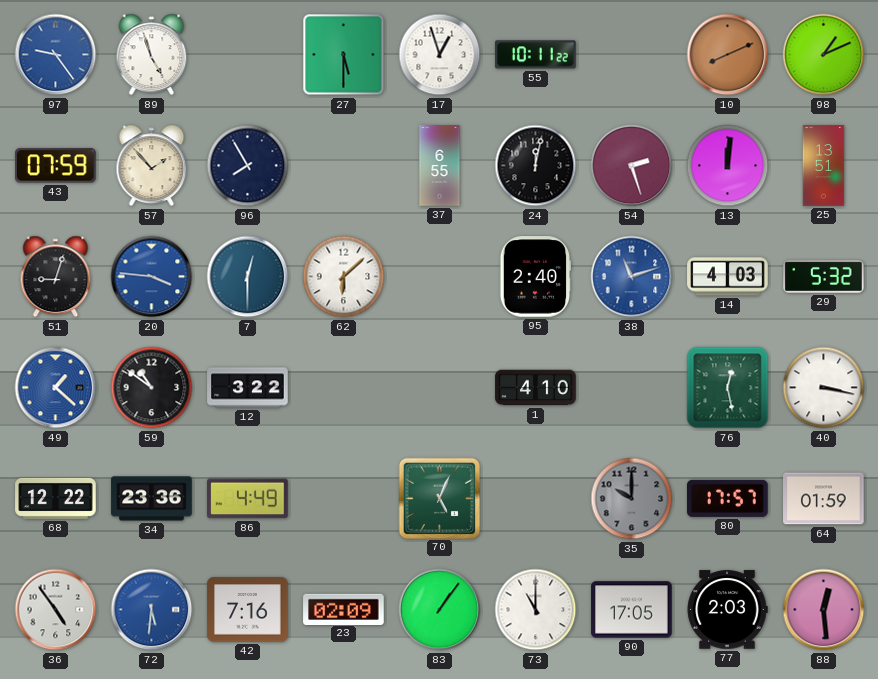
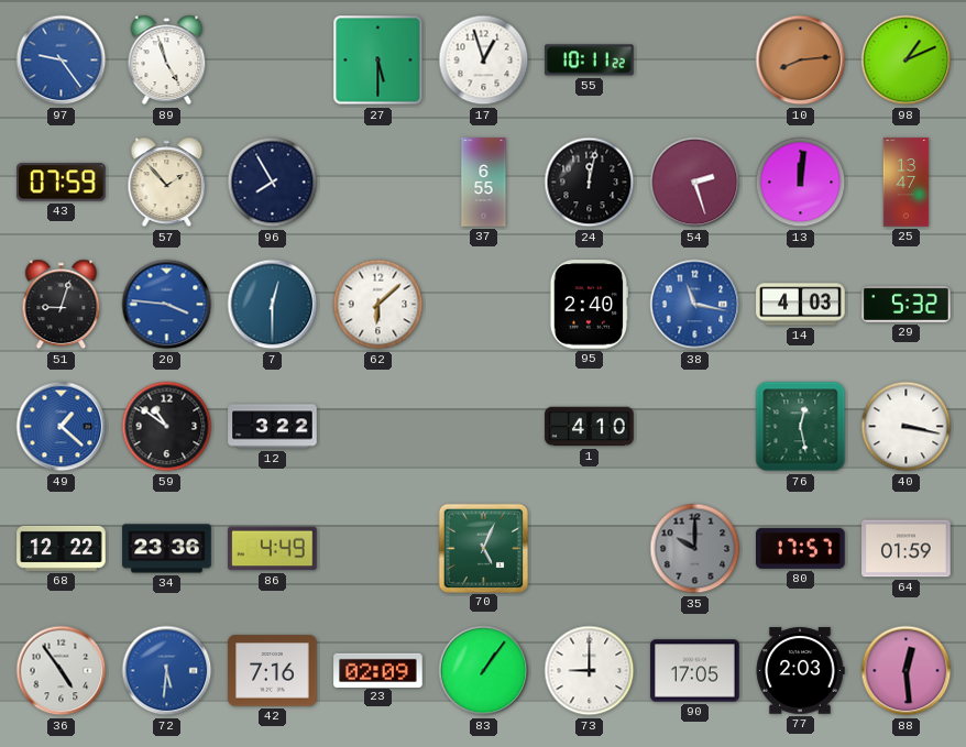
10: 8:11 -> 8:14
25: 13:51 -> 13:47
38: 11:12 -> 11:17
73: 11:00 -> 9:00
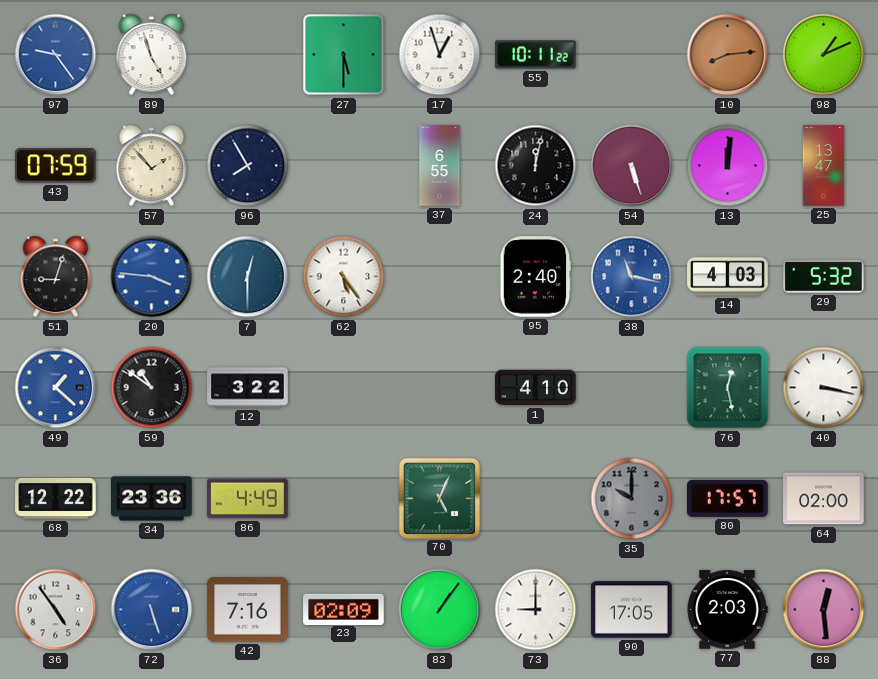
54: 2:27 -> 5:27
62: 6:08 -> 5:24
64: 01:59 -> 02:00
72: 5:31 -> 5:27
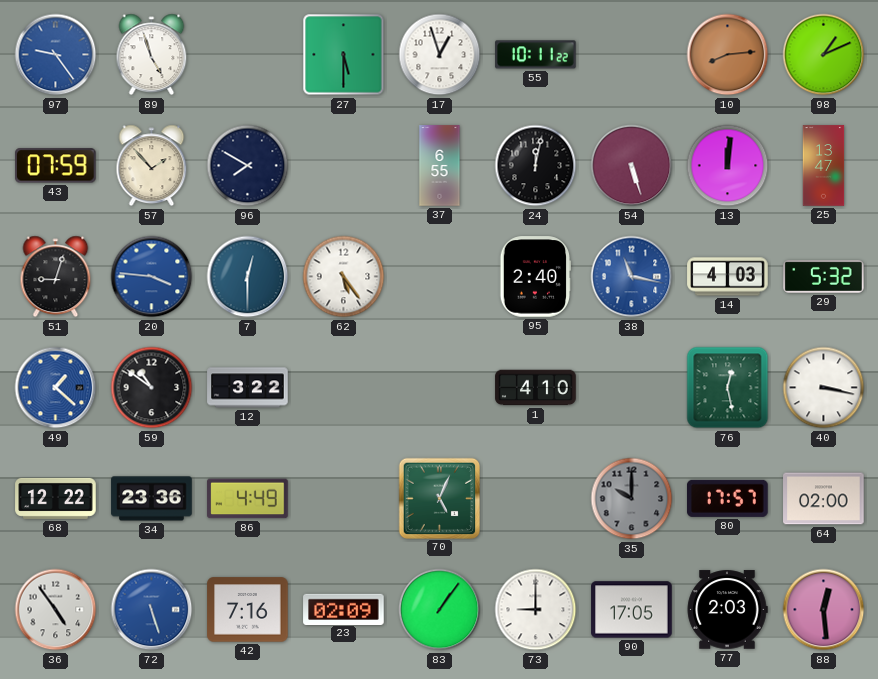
96: 7:55 -> 7:50
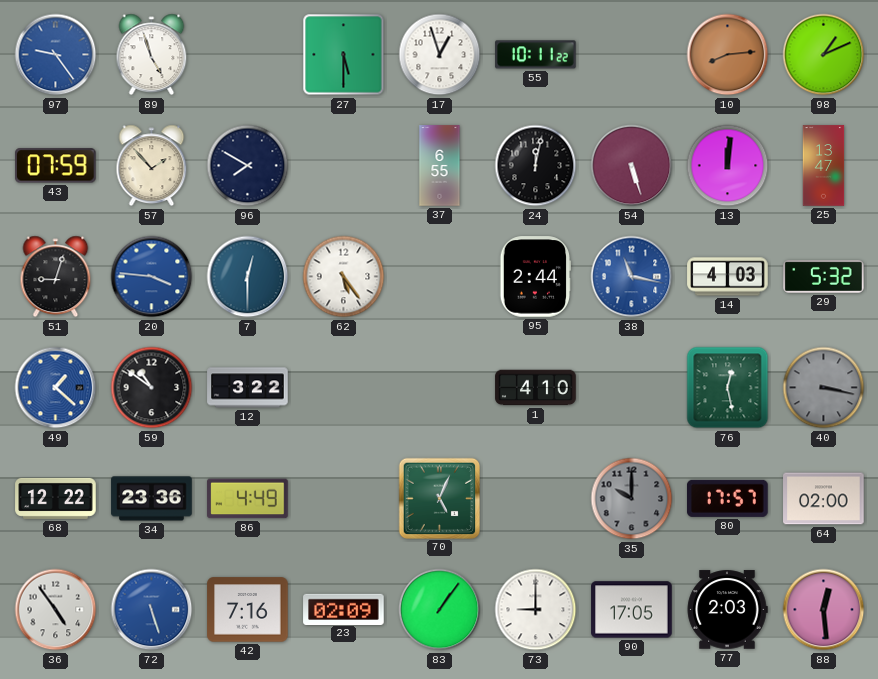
95: 2:40 -> 2:44
40 dial: white -> grey
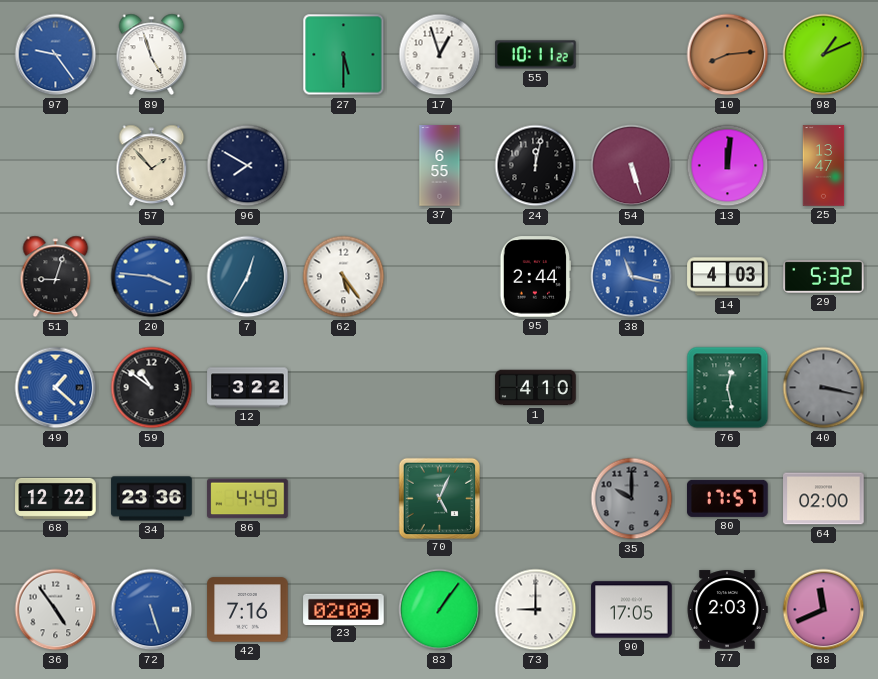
43: 07:59 -> none
7: 12:30 -> 12:35
88: 12:29 -> 11:41
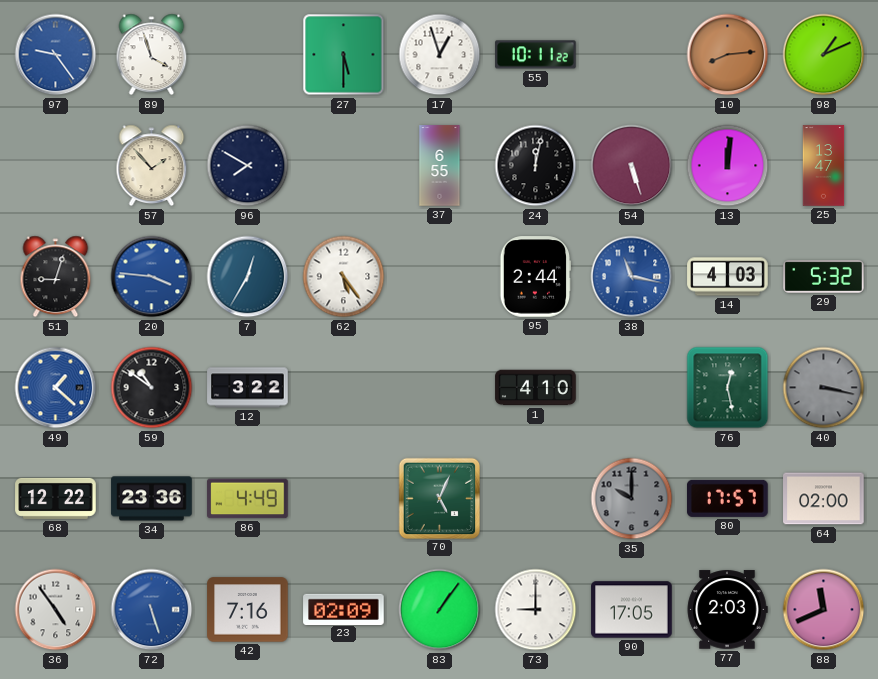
89: 4:57 -> 3:57
